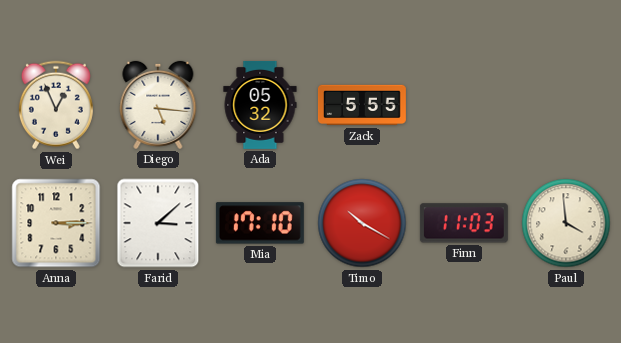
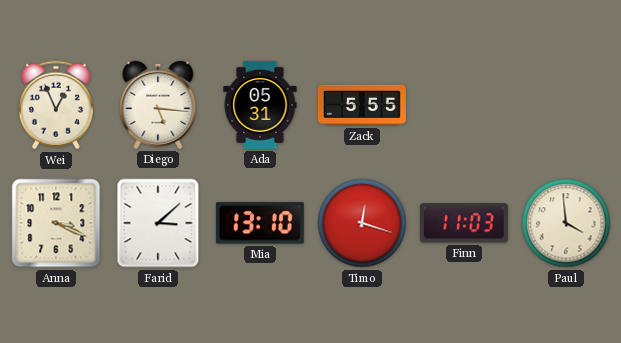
Ada: 05:32 -> 05:31
Anna: 3:15 -> 3:19
Mia: 17:10 -> 13:10
Timo: 10:20 -> 12:18
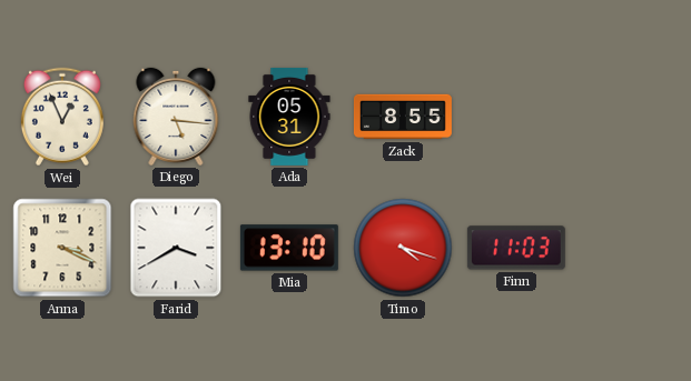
Zack: 5:55 -> 8:55
Farid: 3:08 -> 3:40
Timo: 12:18 -> 4:18
Paul: 3:59 -> none
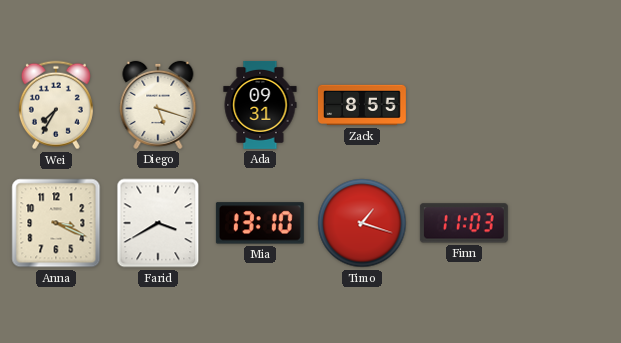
Wei: 12:56 -> 7:35
Diego: 5:16 -> 5:18
Ada: 05:31 -> 09:31
Timo: 4:18 -> 1:18
